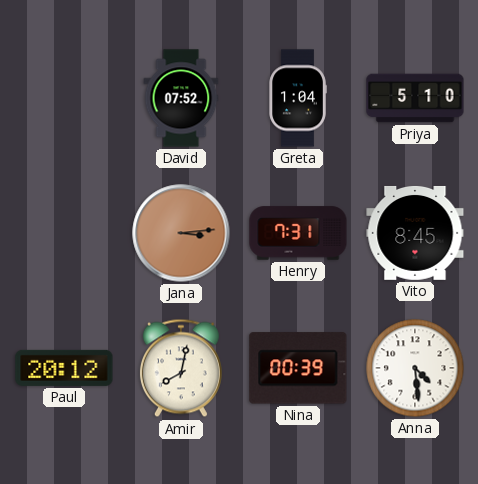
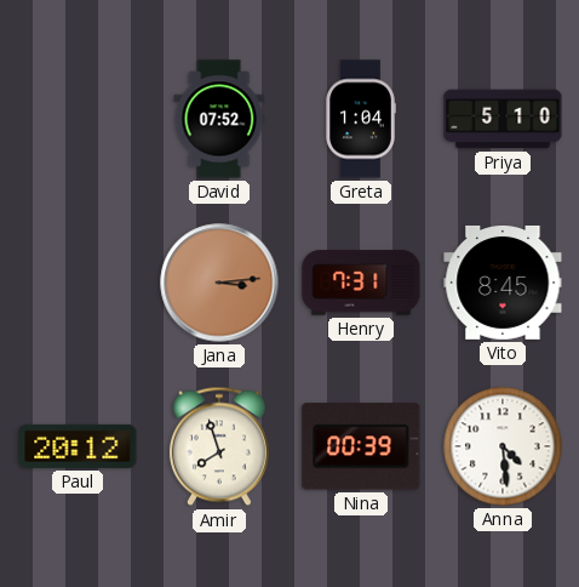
Amir: 8:02 -> 7:57
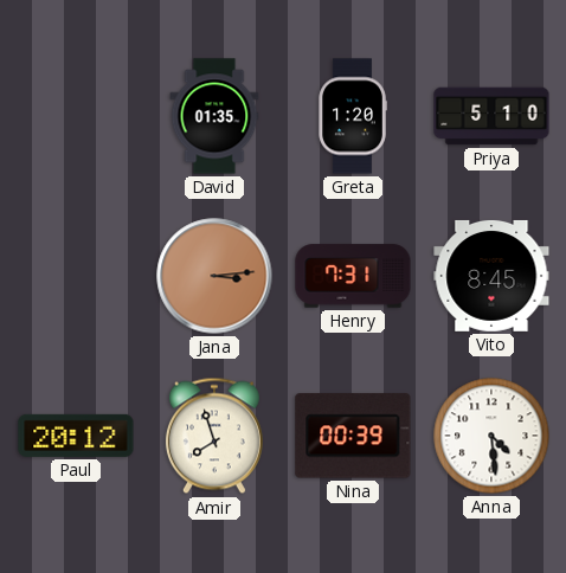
David: 07:52 -> 01:35
Greta: 1:04 -> 1:20
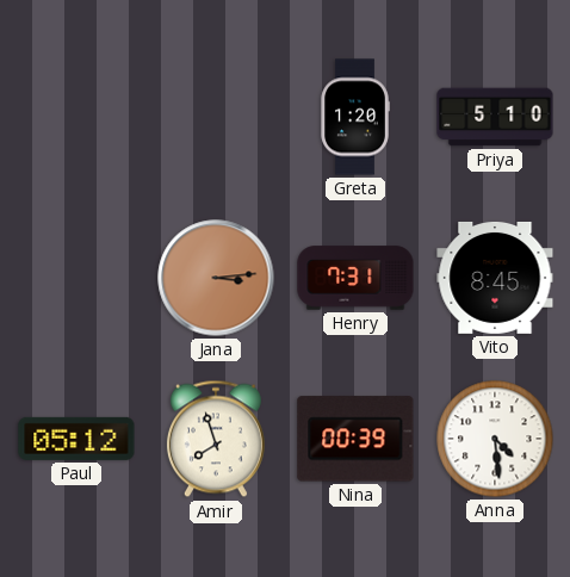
David: 01:35 -> none
Paul: 20:12 -> 05:12
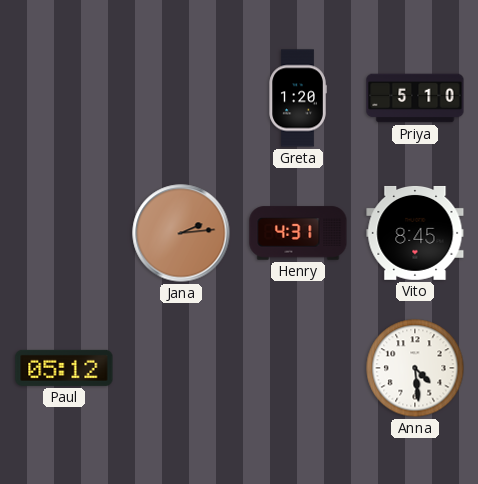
Jana: 3:14 -> 2:14
Henry: 7:31 -> 4:31
Amir: 7:57 -> none
Nina: 00:39 -> none
